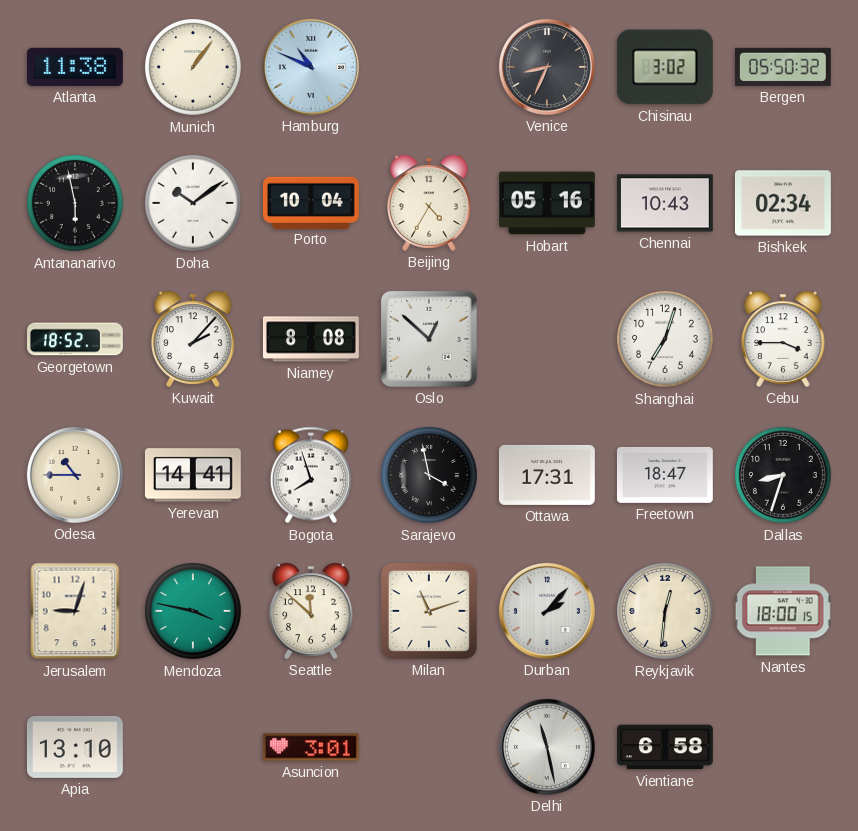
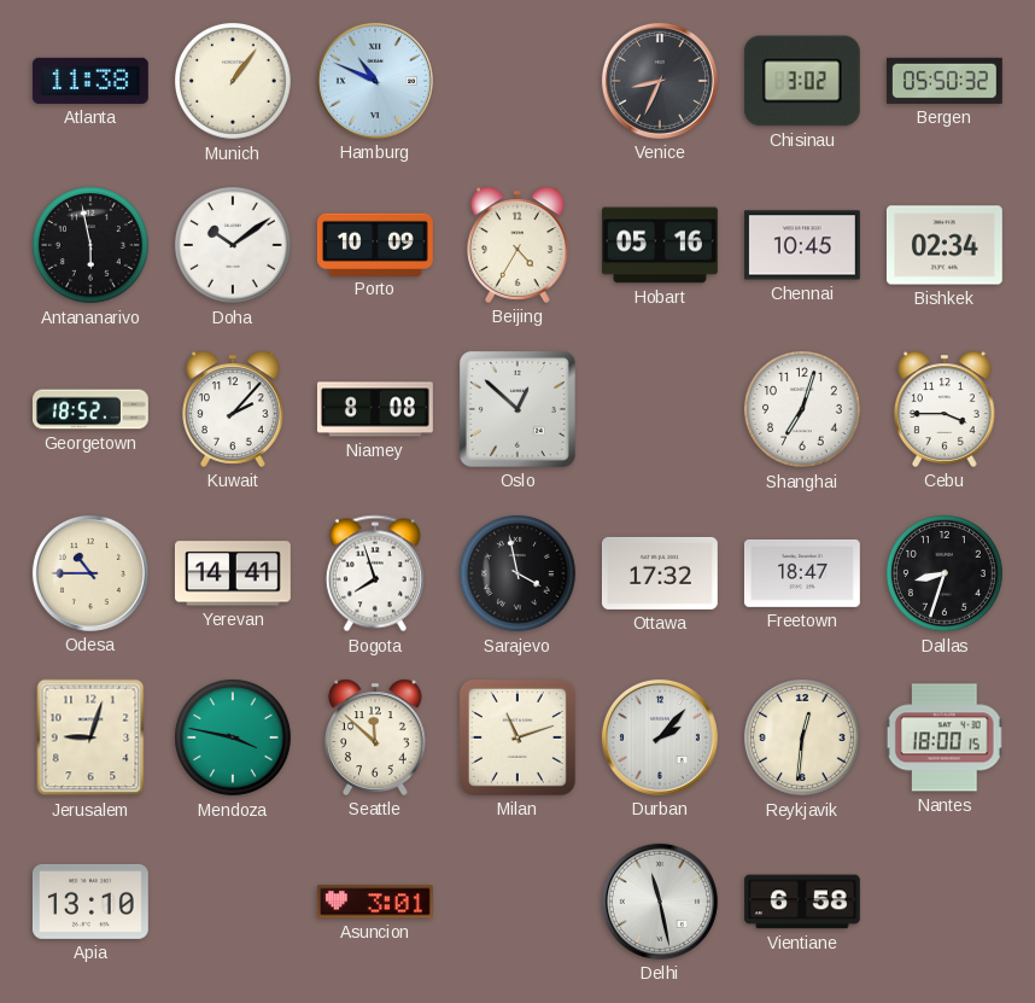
Porto: 10:04 -> 10:09
Chennai: 10:43 -> 10:45
Ottawa: 17:31 -> 17:32
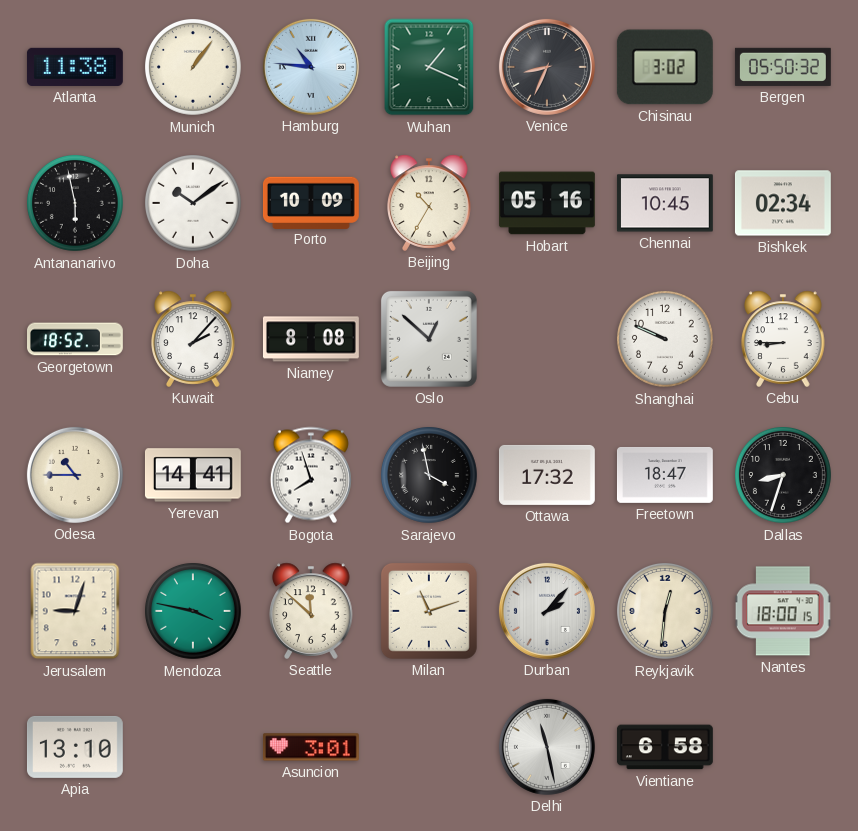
Hamburg: 10:49 -> 10:46
Wuhan: none -> 1:19
Beijing: 4:35 -> 10:35
Shanghai: 7:03 -> 9:49
Cebu: 3:45 -> 8:45
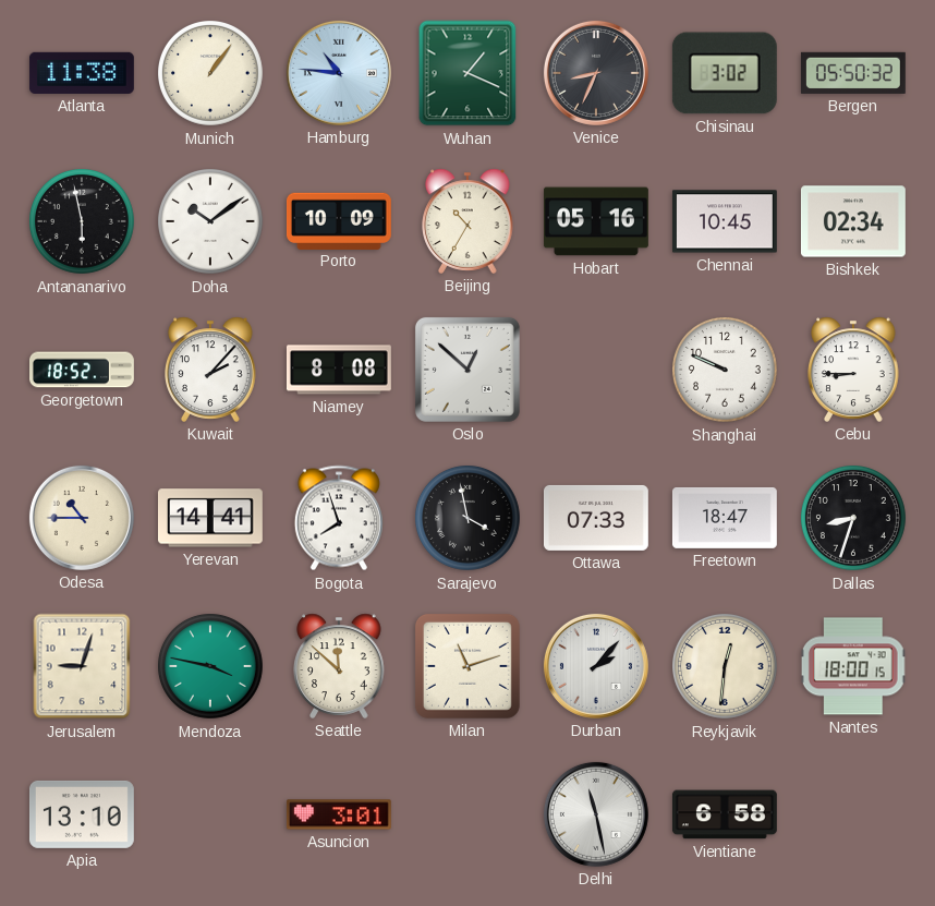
Ottawa: 17:32 -> 07:33
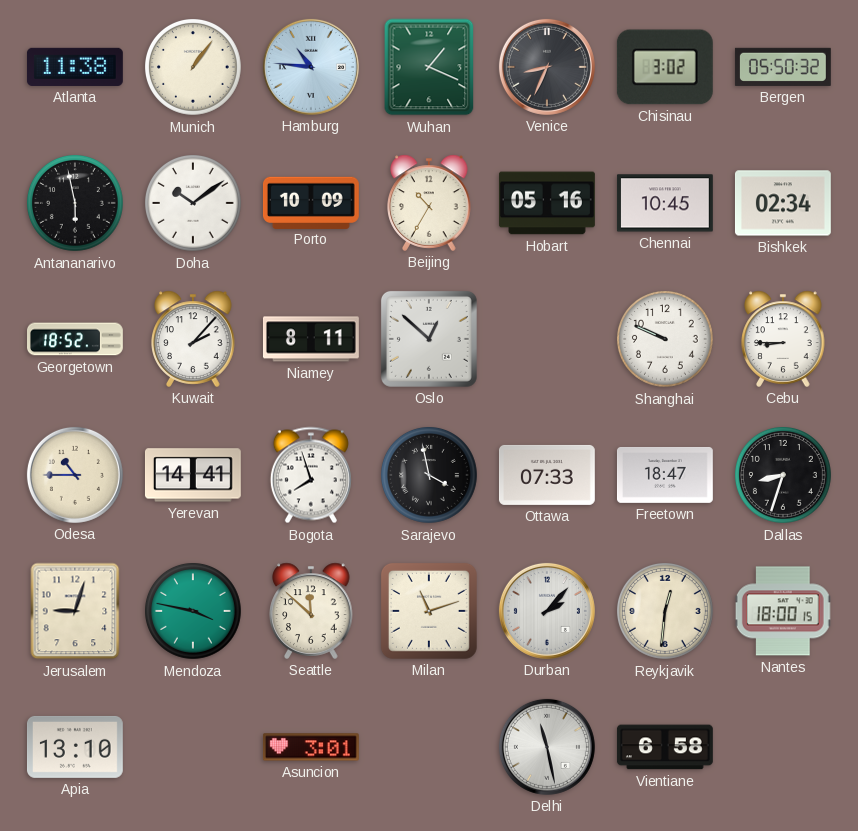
Niamey: 8:08 -> 8:11
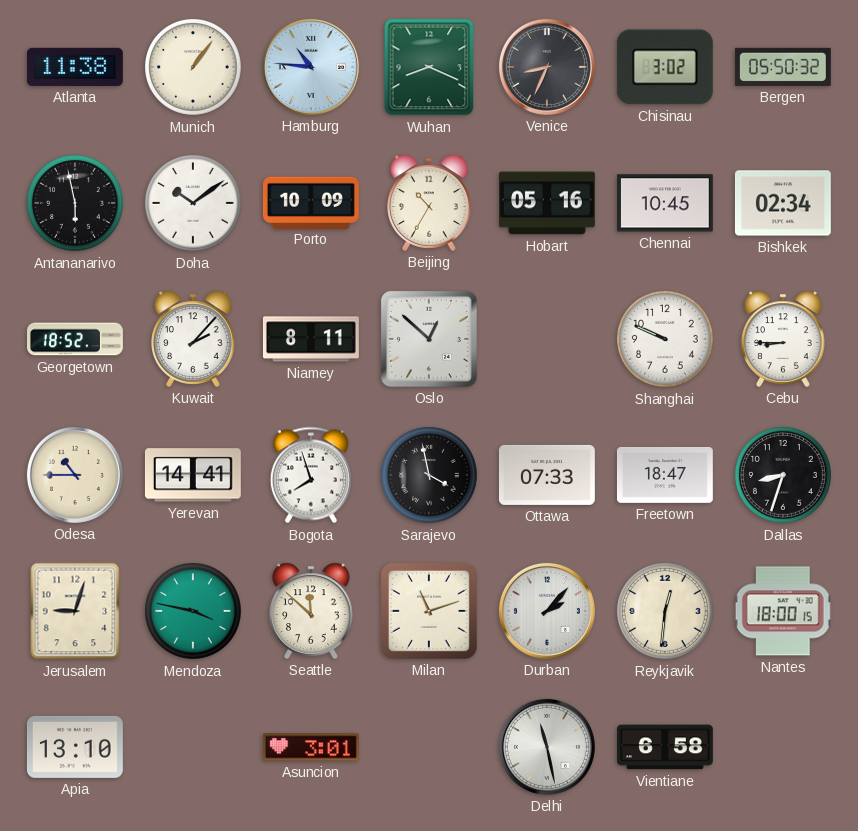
Wuhan: 1:19 -> 8:19
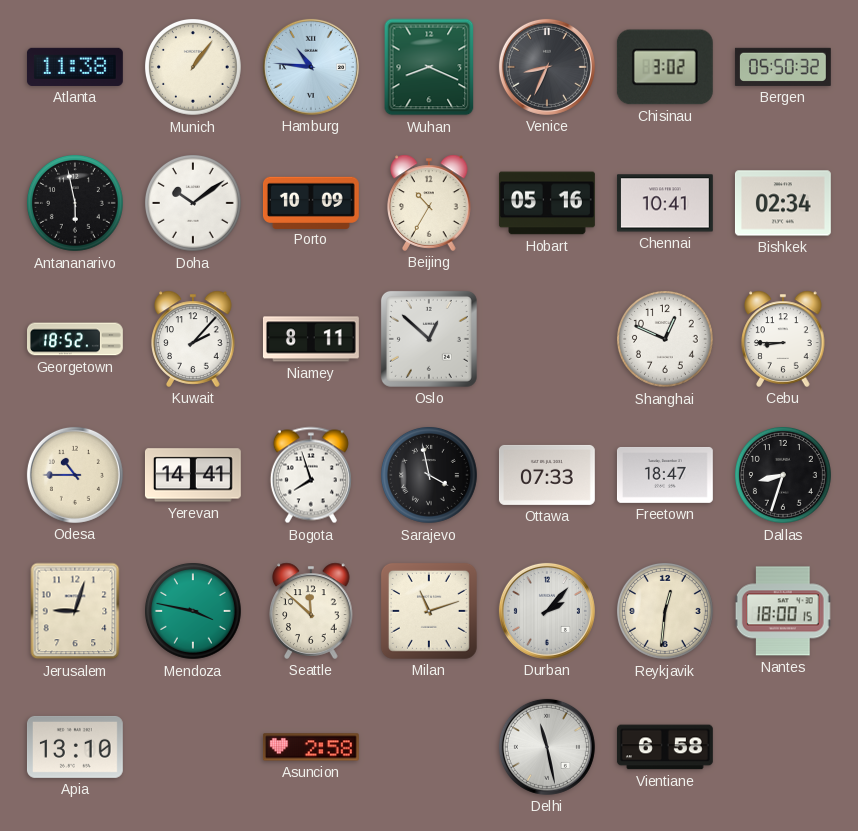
Chennai: 10:45 -> 10:41
Shanghai: 9:49 -> 12:49
Asuncion: 3:01 -> 2:58
